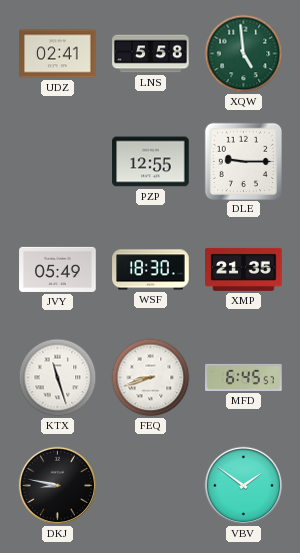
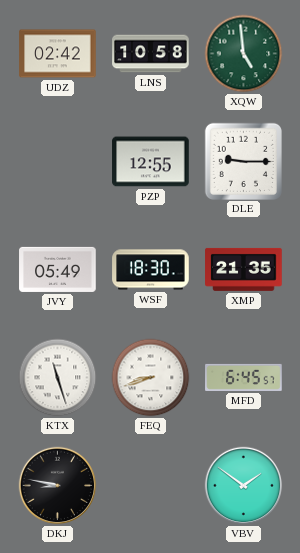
UDZ: 02:41 -> 02:42
LNS: 5:58 -> 10:58
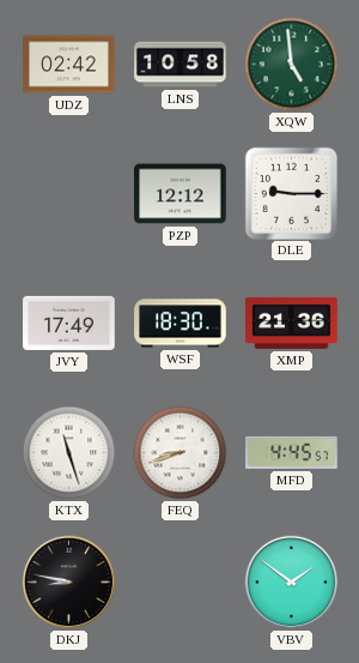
PZP: 12:55 -> 12:12
JVY: 05:49 -> 17:49
XMP: 21:35 -> 21:36
MFD: 6:45 -> 4:45
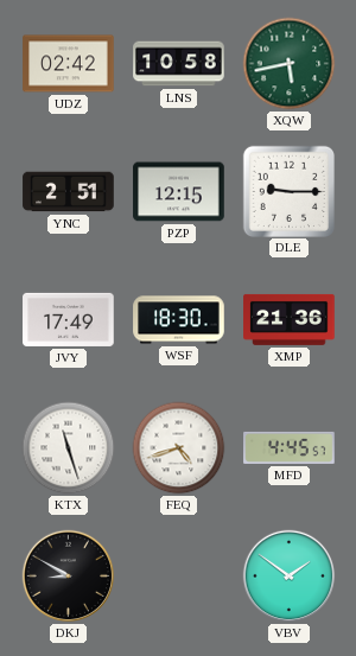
XQW: 4:59 -> 5:43
YNC: none -> 2:51
PZP: 12:12 -> 12:15
FEQ: 8:42 -> 4:42
DKJ: 8:47 -> 8:50
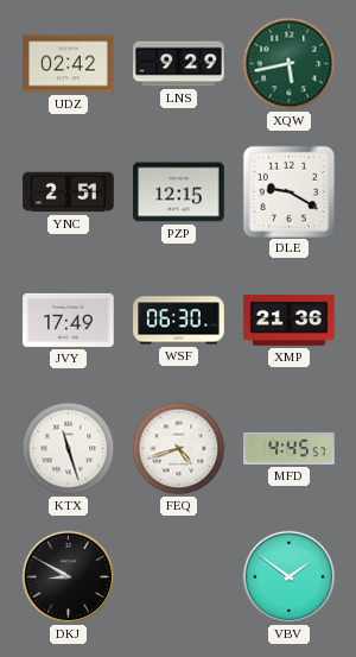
LNS: 10:58 -> 9:29
DLE: 9:15 -> 9:20
WSF: 18:30 -> 06:30
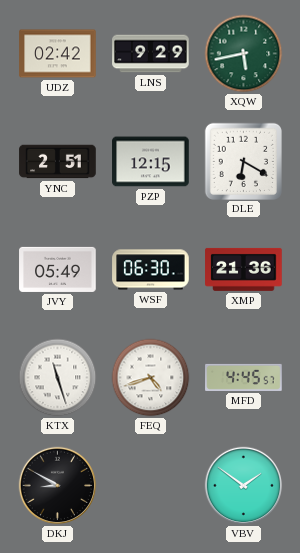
DLE: 9:20 -> 6:20
JVY: 17:49 -> 05:49
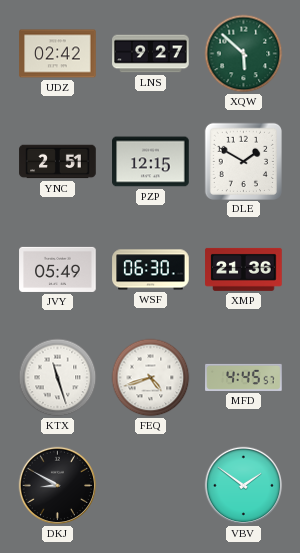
LNS: 9:29 -> 9:27
XQW: 5:43 -> 5:52
DLE: 6:20 -> 1:50
